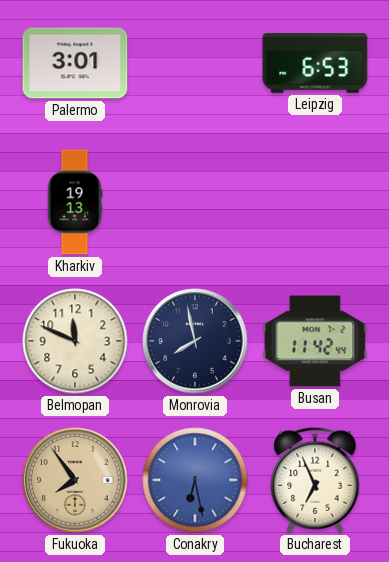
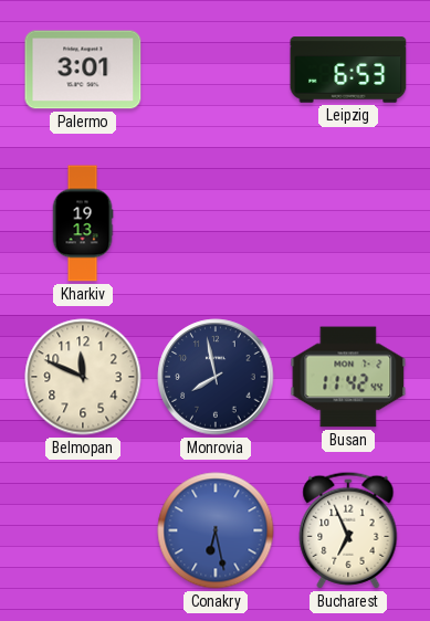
Fukuoka: 7:54 -> none
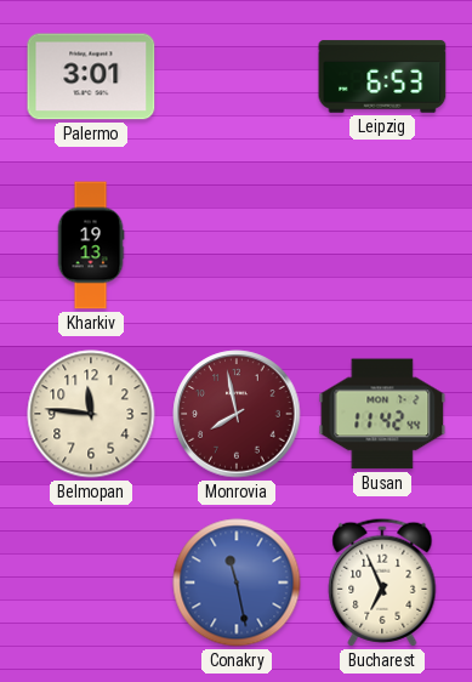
Belmopan: 11:49 -> 11:46
Monrovia dial: navy -> burgundy
Conakry: 6:28 -> 11:28
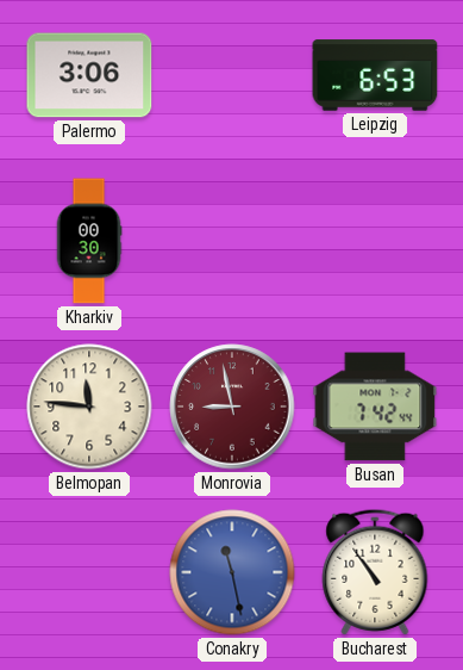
Palermo: 3:01 -> 3:06
Kharkiv: 19:13 -> 00:30
Monrovia: 7:58 -> 8:58
Busan: 11:42 -> 7:42
Bucharest: 6:56 -> 10:54
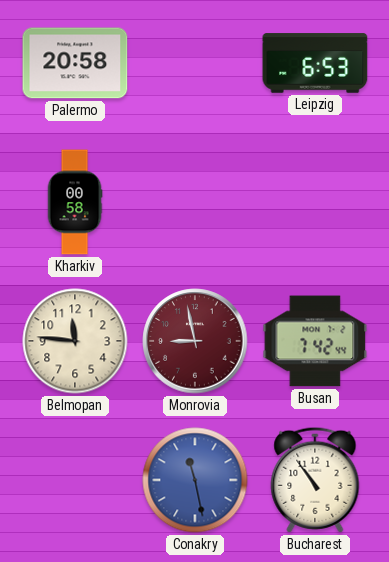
Palermo: 3:06 -> 20:58
Kharkiv: 00:30 -> 00:58
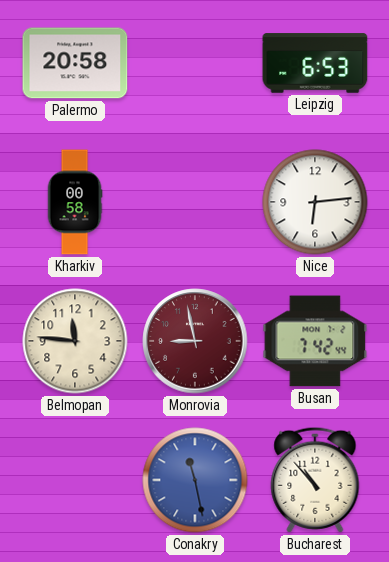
Nice: none -> 6:14
Bucharest: 10:54 -> 10:53
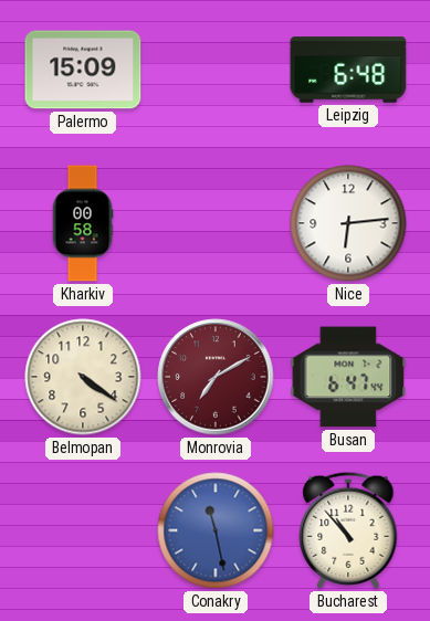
Palermo: 20:58 -> 15:09
Leipzig: 6:53 -> 6:48
Belmopan: 11:46 -> 4:21
Monrovia: 8:58 -> 7:10
Busan: 7:42 -> 6:47
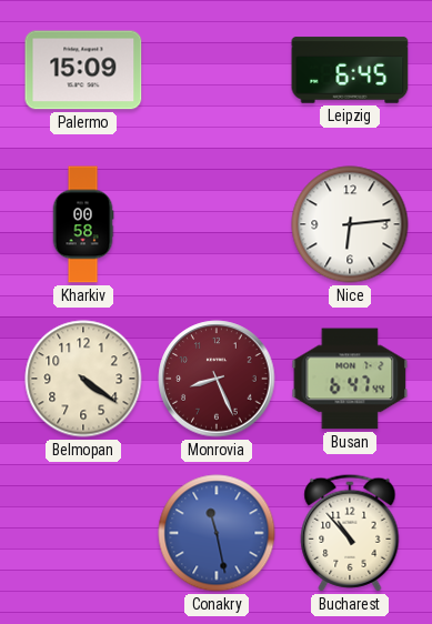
Leipzig: 6:48 -> 6:45
Monrovia: 7:10 -> 8:26
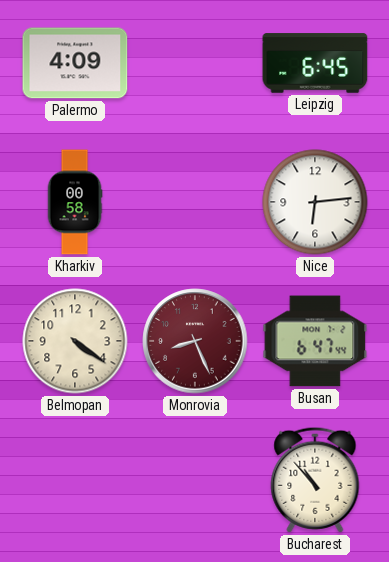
Palermo: 15:09 -> 4:09
Conakry: 11:28 -> none
